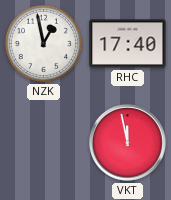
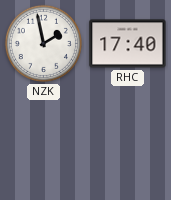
NZK: 12:58 -> 1:58
VKT: 11:58 -> none
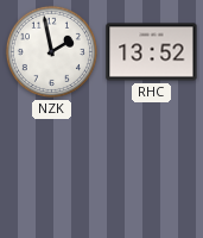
RHC: 17:40 -> 13:52
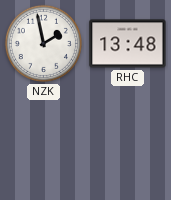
RHC: 13:52 -> 13:48
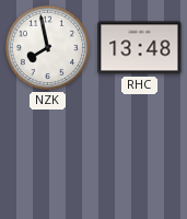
NZK: 1:58 -> 7:58
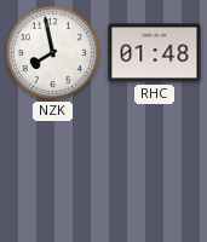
RHC: 13:48 -> 01:48
